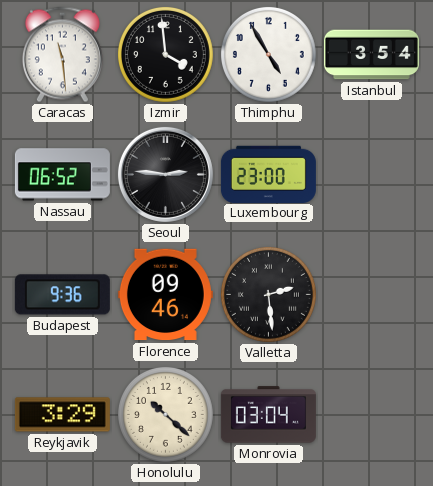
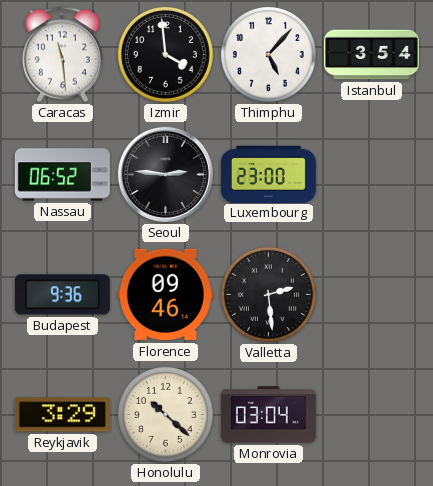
Thimphu: 4:55 -> 5:07
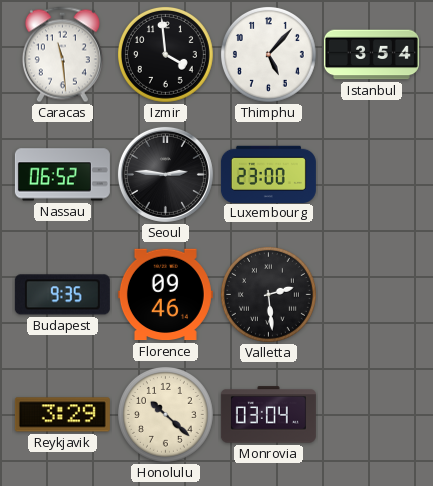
Budapest: 9:36 -> 9:35
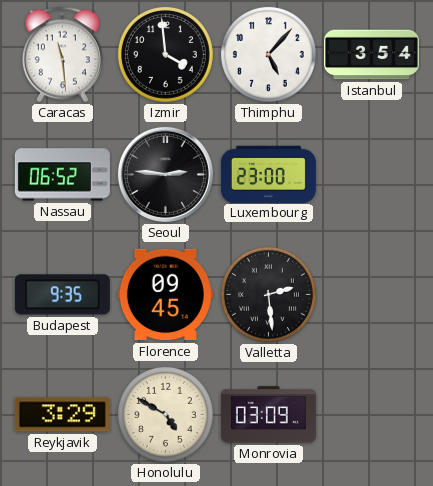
Florence: 09:46 -> 09:45
Honolulu: 10:22 -> 4:50
Monrovia: 03:04 -> 03:09
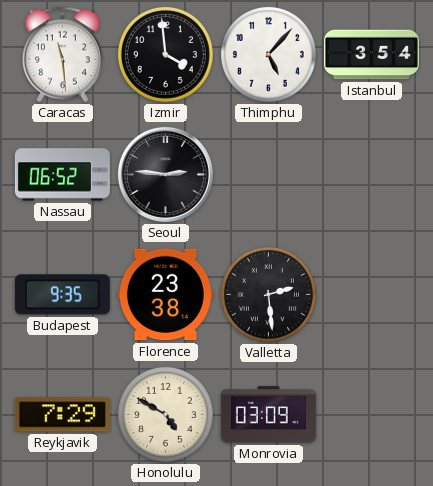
Luxembourg: 23:00 -> none
Florence: 09:45 -> 23:38
Reykjavik: 3:29 -> 7:29
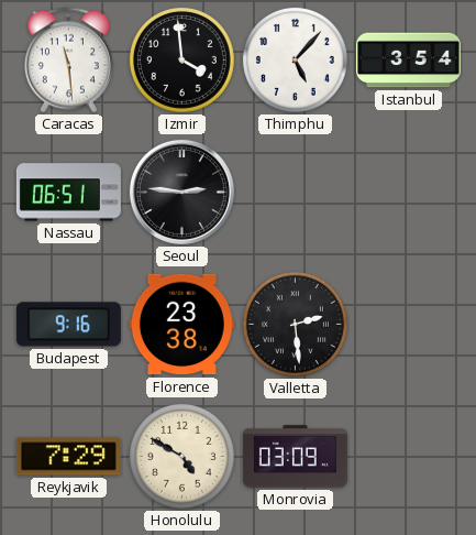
Nassau: 06:52 -> 06:51
Budapest: 9:35 -> 9:16
